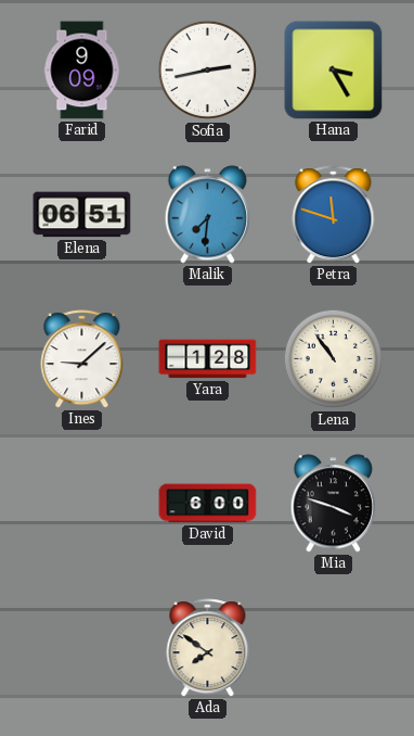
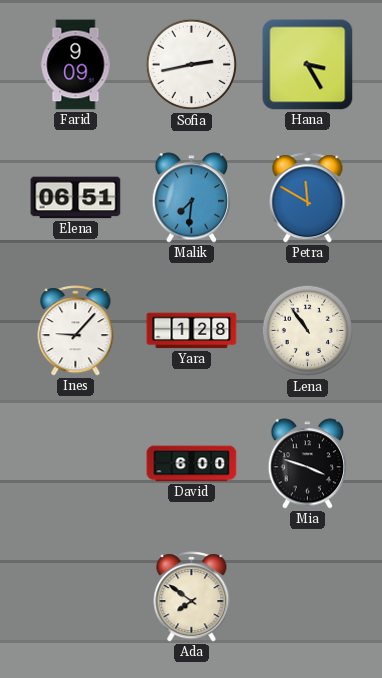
Petra: 11:48 -> 11:50
Ines: 9:08 -> 9:07
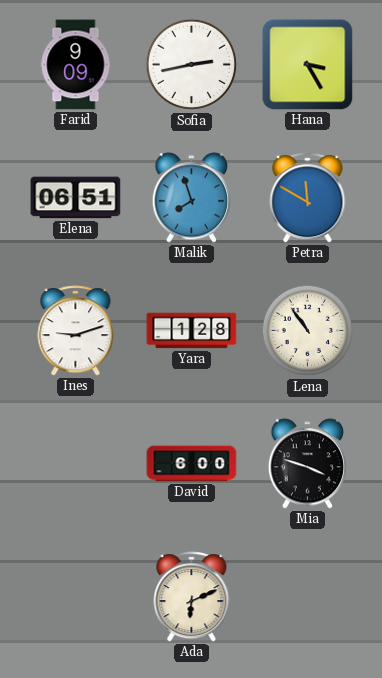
Malik: 7:31 -> 7:57
Ines: 9:07 -> 9:12
Ada: 7:51 -> 6:11
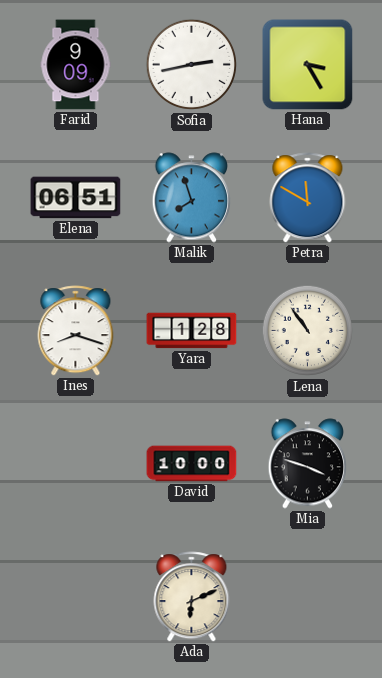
Ines: 9:12 -> 8:18
David: 6:00 -> 10:00
